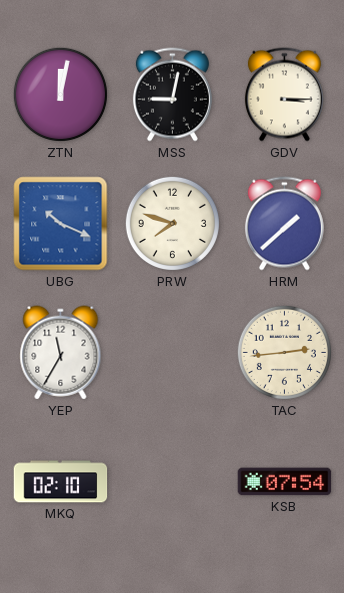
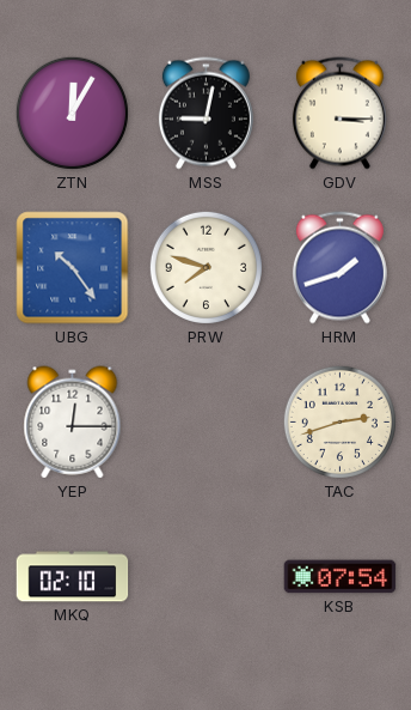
ZTN: 12:02 -> 12:05
UBG: 10:19 -> 10:24
HRM: 1:38 -> 1:42
YEP: 11:35 -> 12:15
TAC: 2:44 -> 2:42
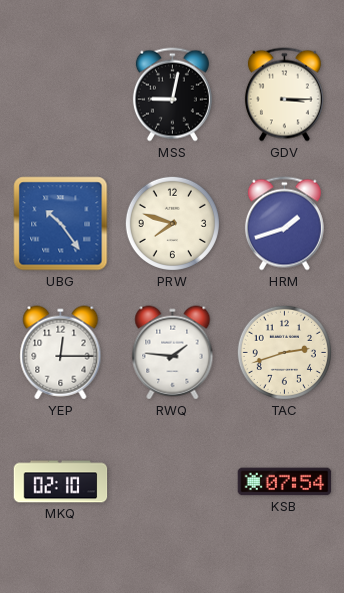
ZTN: 12:05 -> none
RWQ: none -> 1:46
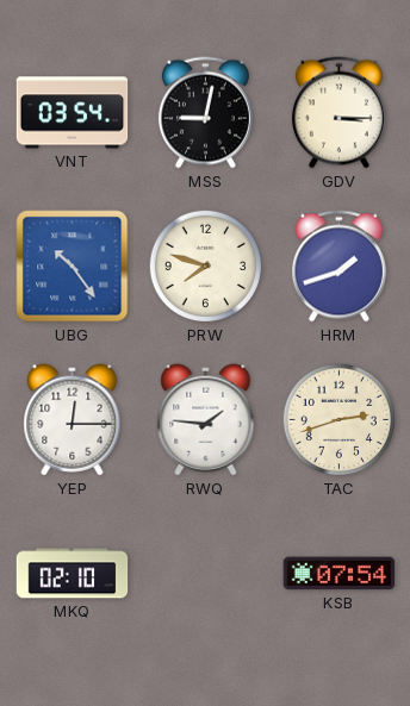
VNT: none -> 03:54
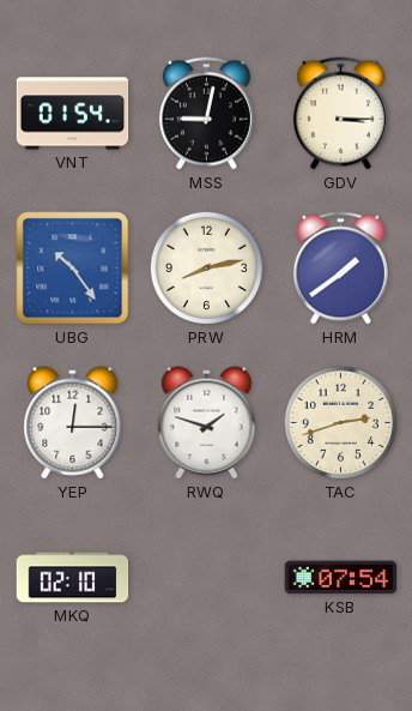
VNT: 03:54 -> 01:54
PRW: 7:48 -> 8:13
HRM: 1:42 -> 1:39
RWQ: 1:46 -> 1:48
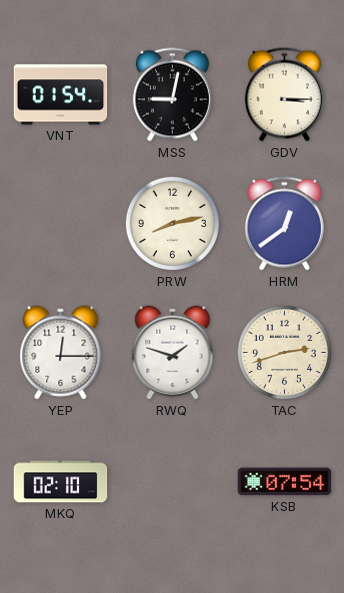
UBG: 10:24 -> none
HRM: 1:39 -> 12:39
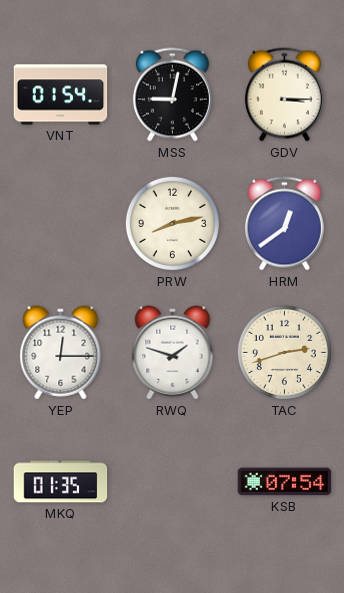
MKQ: 02:10 -> 01:35
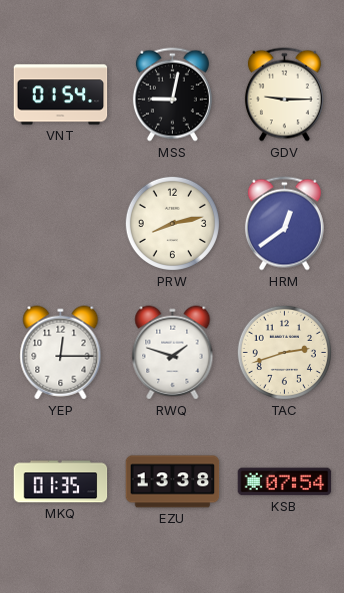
GDV: 3:15 -> 9:15
EZU: none -> 13:38
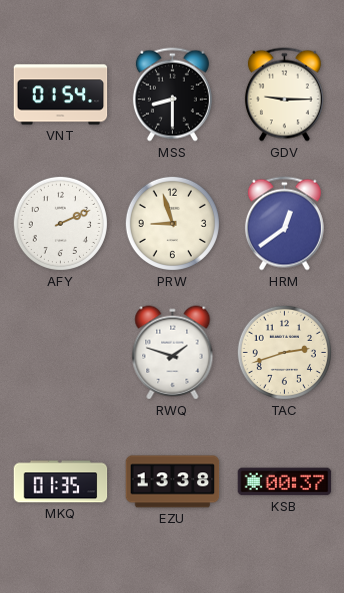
MSS: 9:02 -> 8:30
AFY: none -> 2:11
PRW: 8:13 -> 8:57
YEP: 12:15 -> none
KSB: 07:54 -> 00:37
